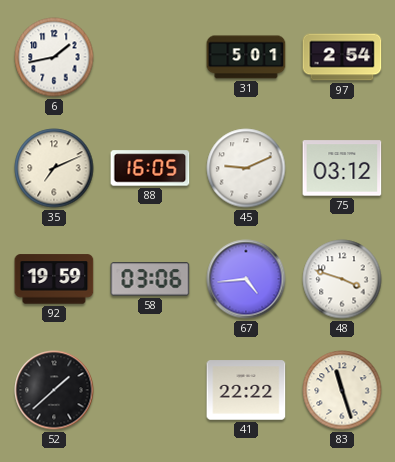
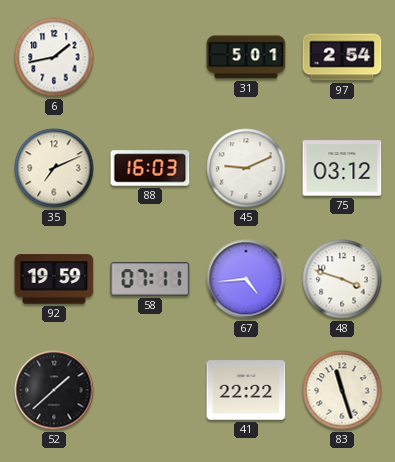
88: 16:05 -> 16:03
58: 03:06 -> 07:11
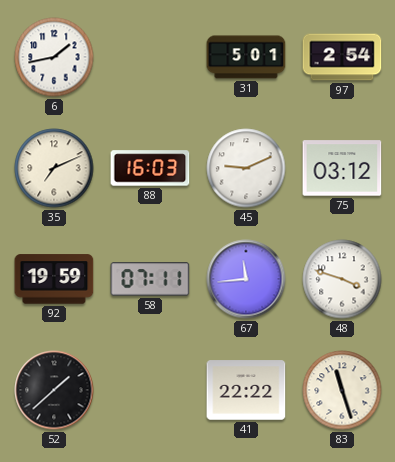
67: 4:44 -> 11:44
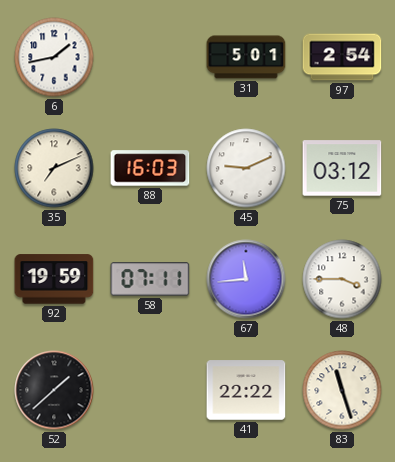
48: 3:48 -> 3:45
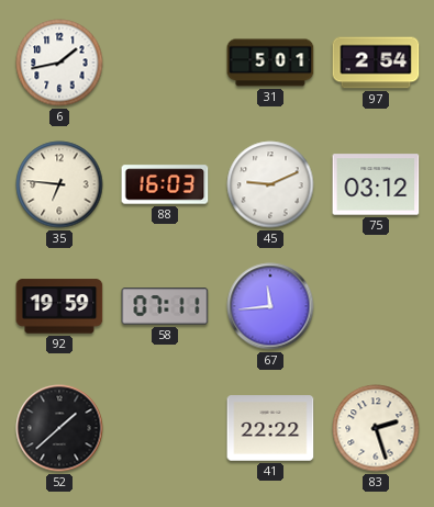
35: 7:11 -> 6:46
48: 3:45 -> none
83: 11:27 -> 2:27
